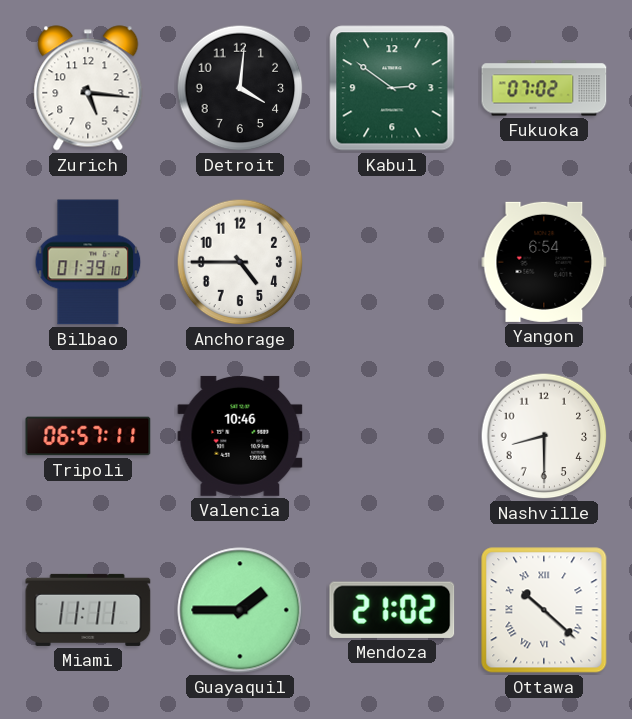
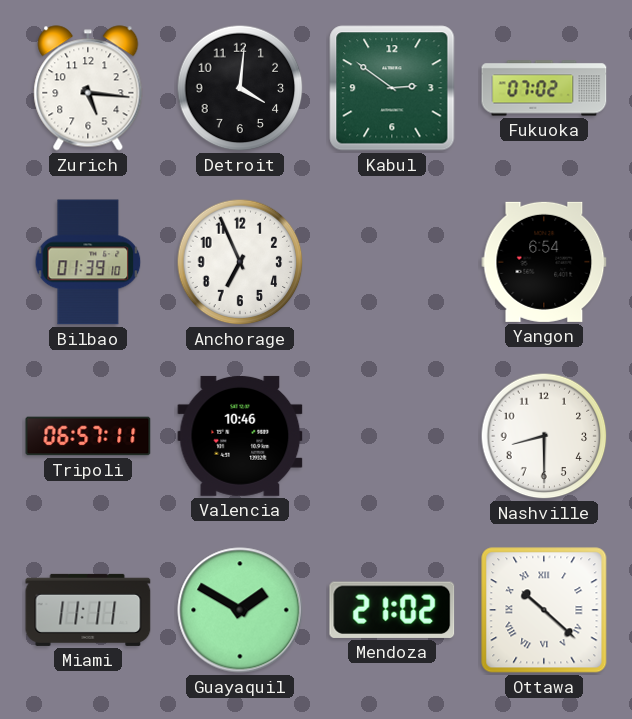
Anchorage: 4:45 -> 6:56
Guayaquil: 1:45 -> 1:50
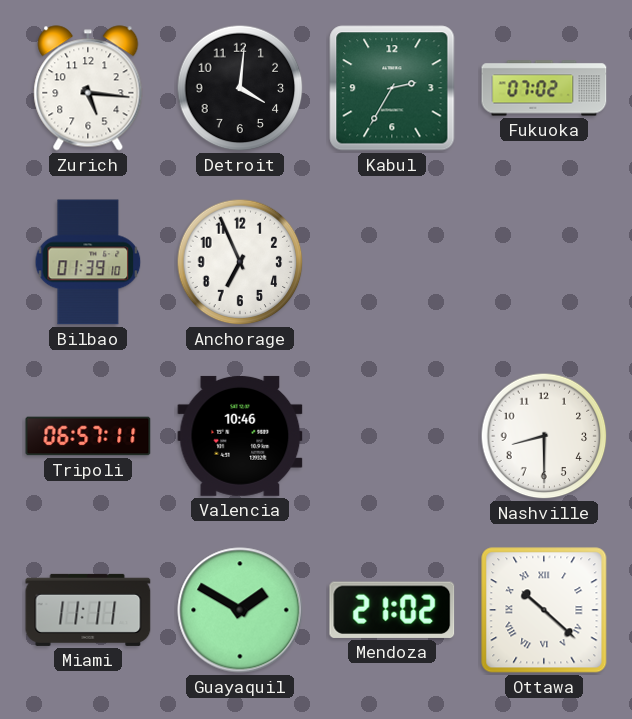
Kabul: 2:51 -> 2:35
Yangon: 6:54 -> none
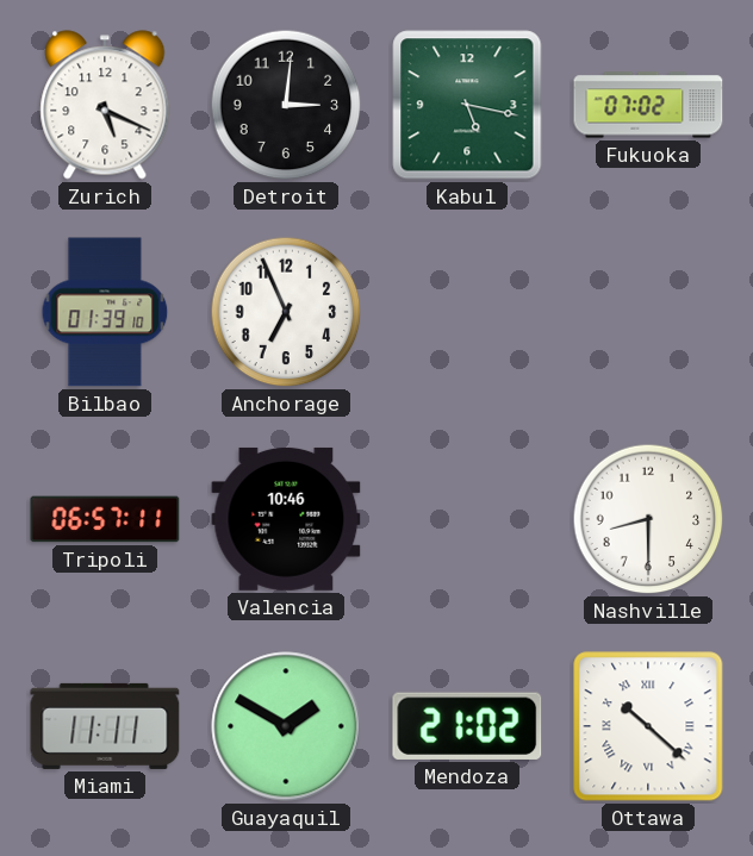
Zurich: 5:16 -> 5:19
Detroit: 4:01 -> 3:01
Kabul: 2:35 -> 5:17
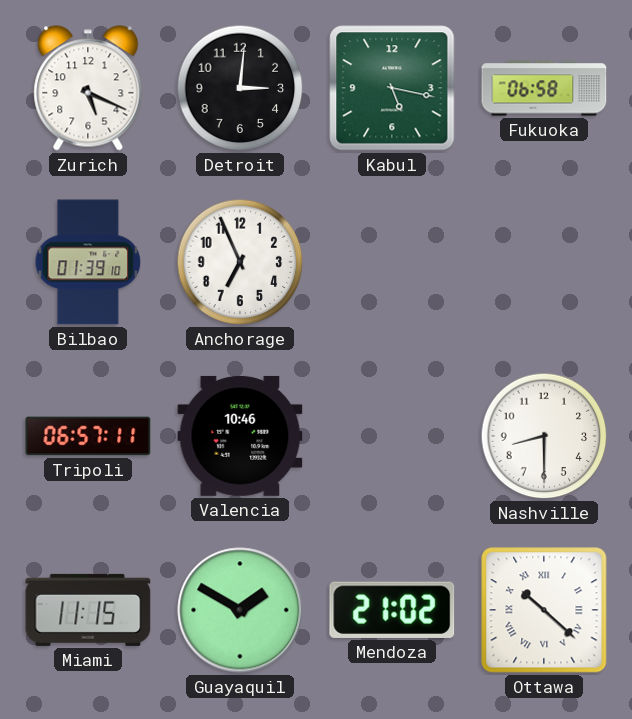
Fukuoka: 07:02 -> 06:58
Miami: 11:11 -> 11:15
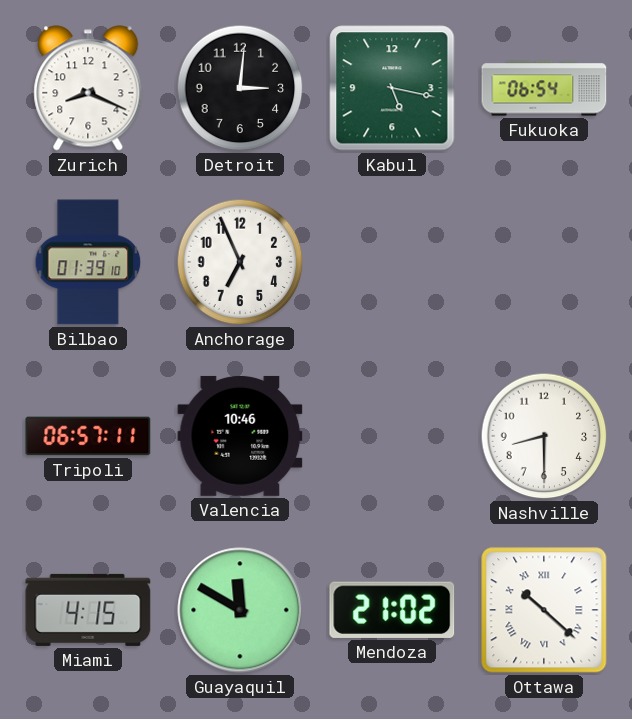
Zurich: 5:19 -> 8:19
Fukuoka: 06:58 -> 06:54
Miami: 11:15 -> 4:15
Guayaquil: 1:50 -> 11:50
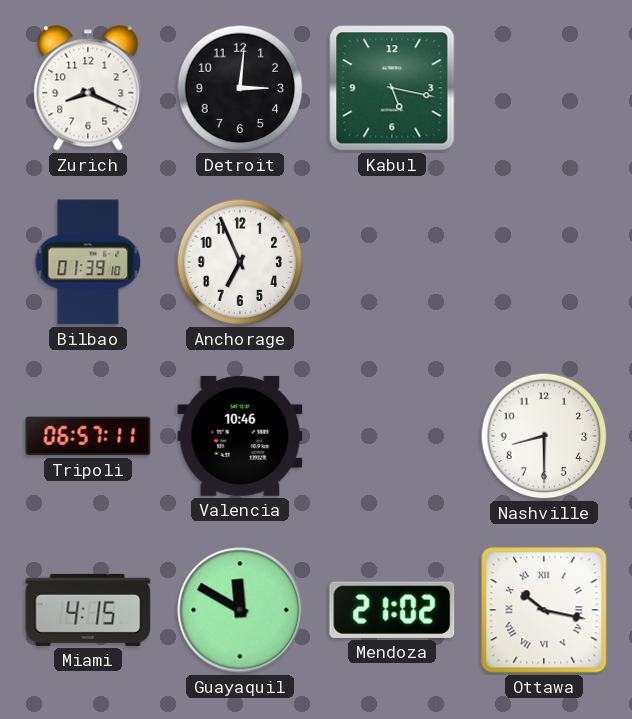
Fukuoka: 06:54 -> none
Ottawa: 10:22 -> 10:17
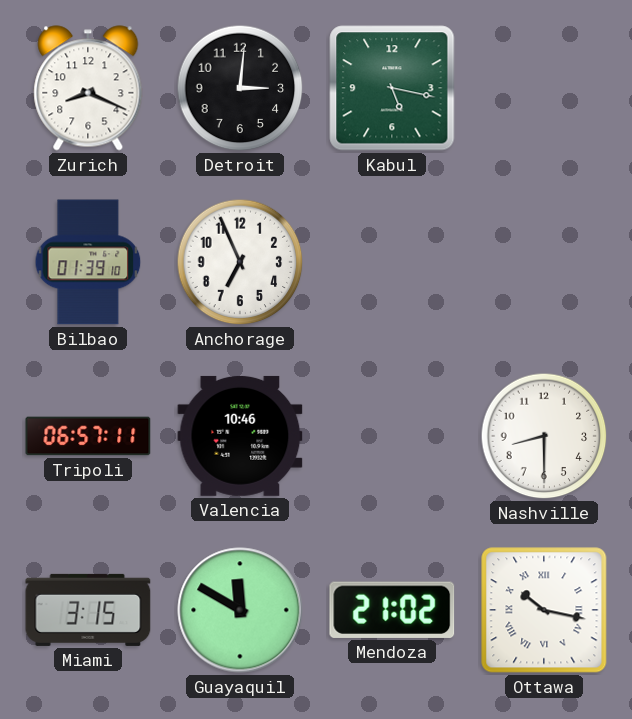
Miami: 4:15 -> 3:15
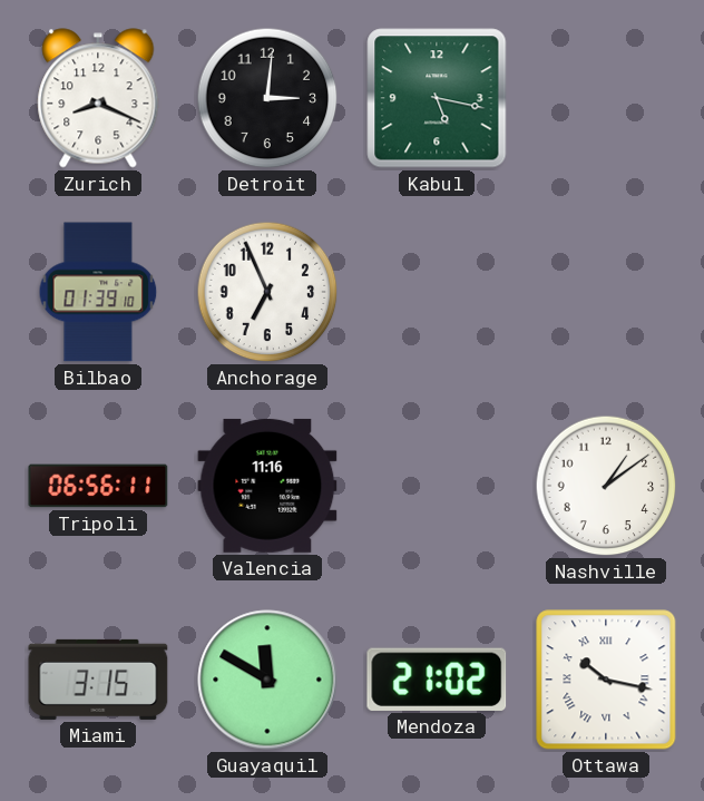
Tripoli: 06:57 -> 06:56
Valencia: 10:46 -> 11:16
Nashville: 8:30 -> 1:09
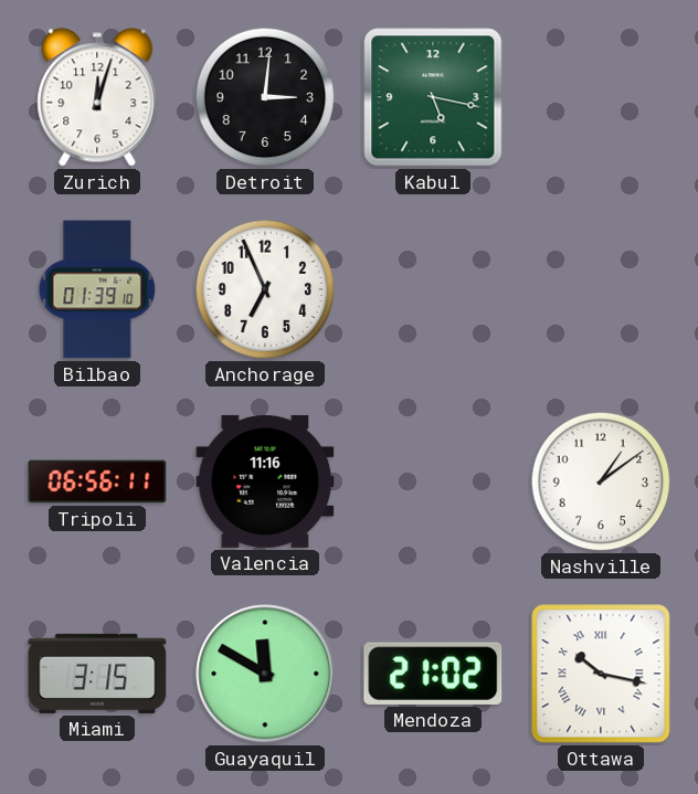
Zurich: 8:19 -> 12:03
